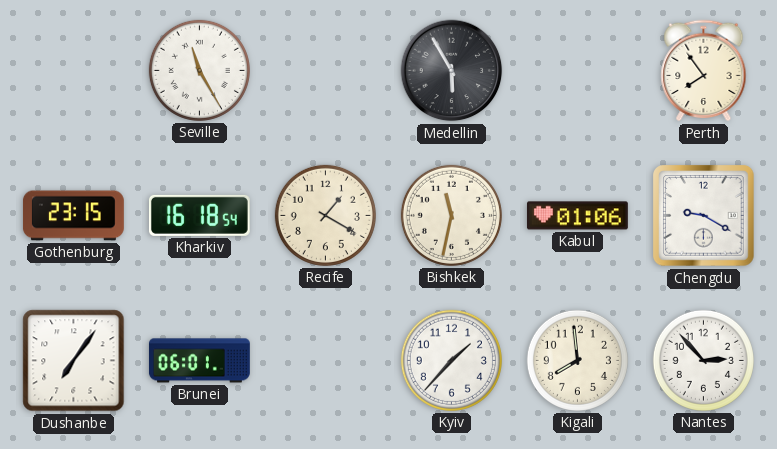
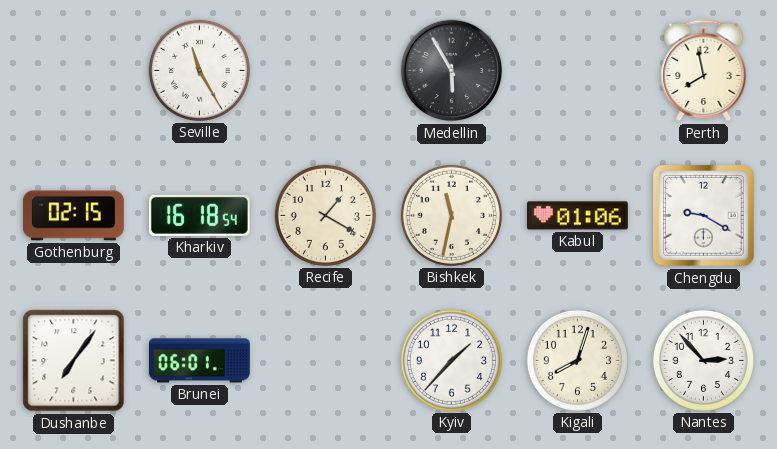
Perth: 7:54 -> 7:58
Gothenburg: 23:15 -> 02:15
Kigali: 7:59 -> 8:03
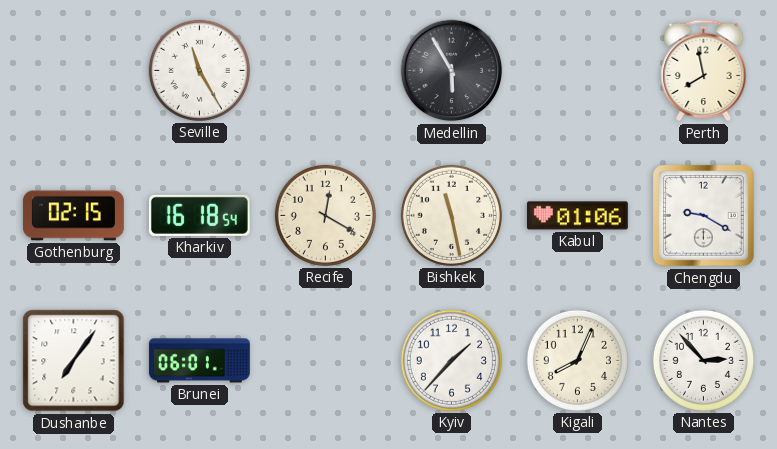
Recife: 1:20 -> 12:20
Bishkek: 11:32 -> 11:28
Kigali: 8:03 -> 8:04
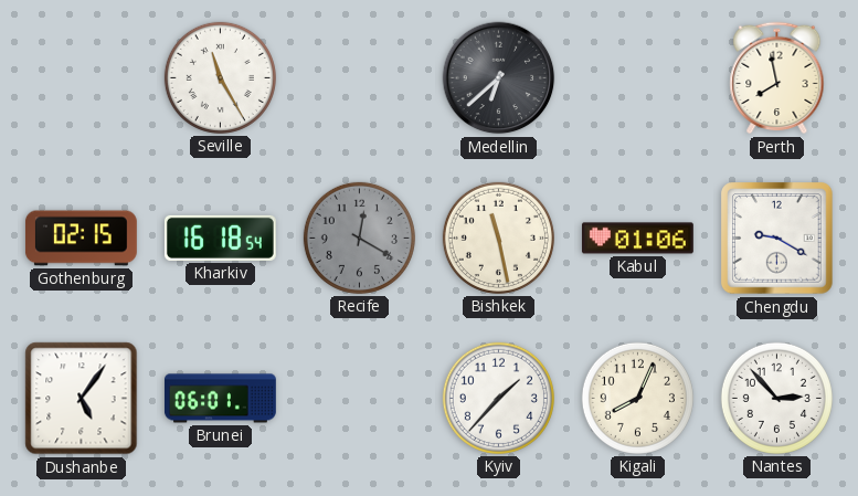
Medellin: 5:55 -> 6:38
Recife dial: cream -> grey
Dushanbe: 7:06 -> 5:06
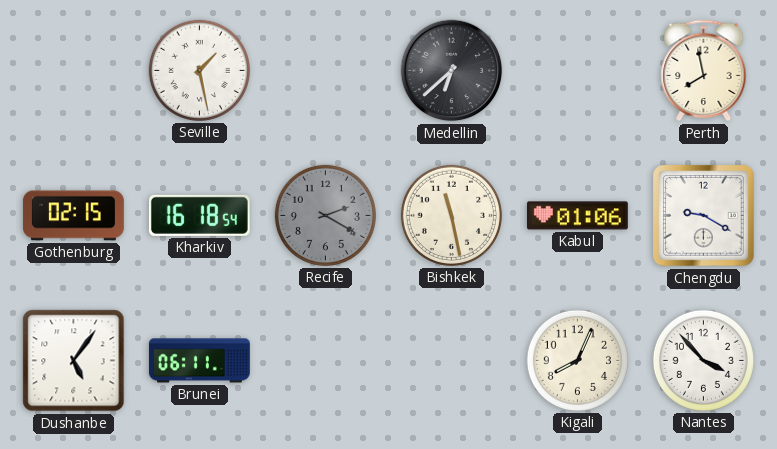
Seville: 11:25 -> 1:28
Recife: 12:20 -> 2:20
Brunei: 06:01 -> 06:11
Kyiv: 1:37 -> none
Nantes: 2:53 -> 3:53
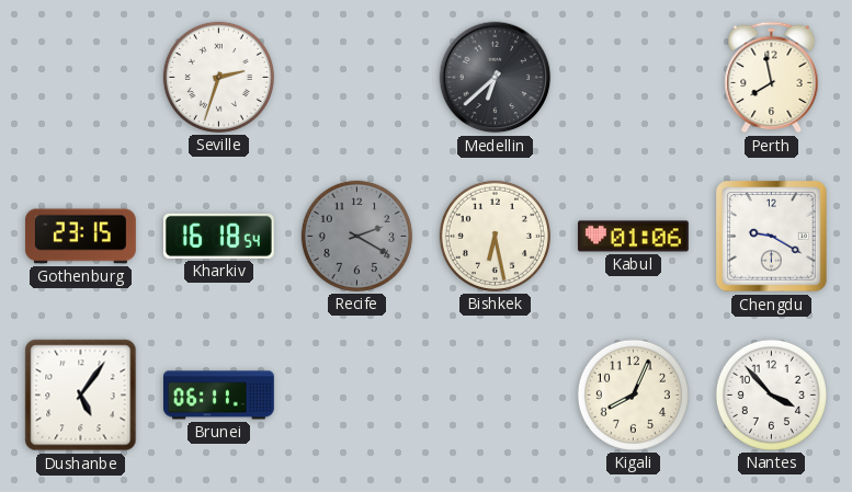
Seville: 1:28 -> 2:33
Gothenburg: 02:15 -> 23:15
Bishkek: 11:28 -> 6:28
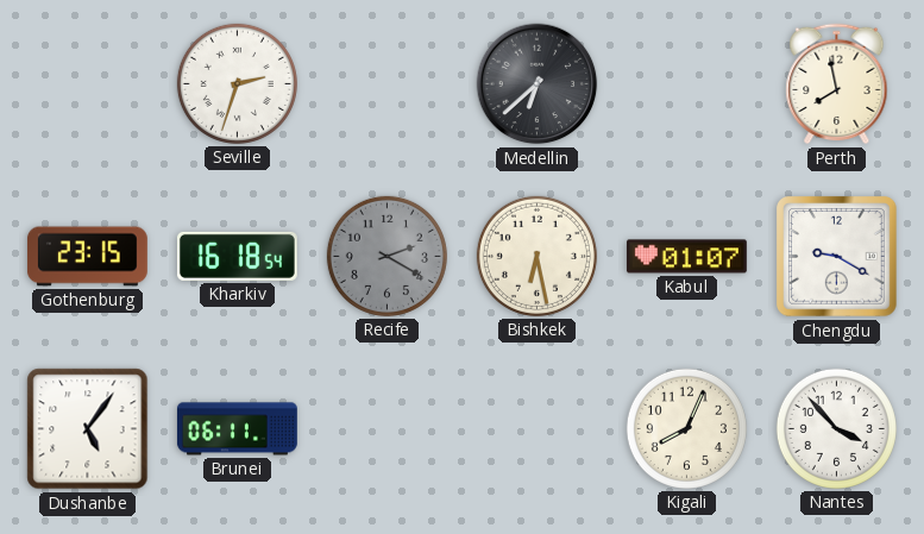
Kabul: 01:06 -> 01:07
